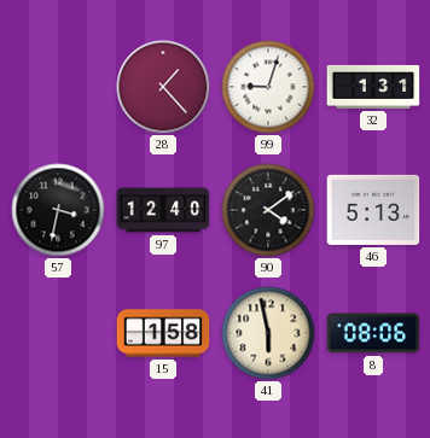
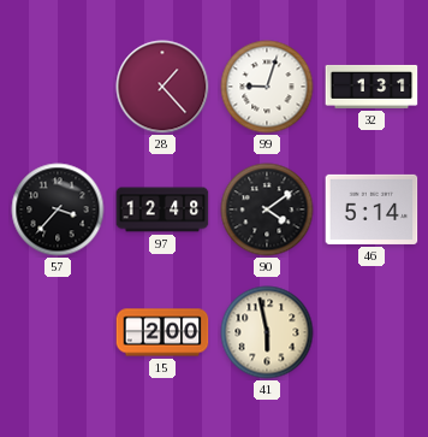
57: 3:32 -> 3:37
97: 12:40 -> 12:48
46: 5:13 -> 5:14
15: 1:58 -> 2:00
8: 08:06 -> none
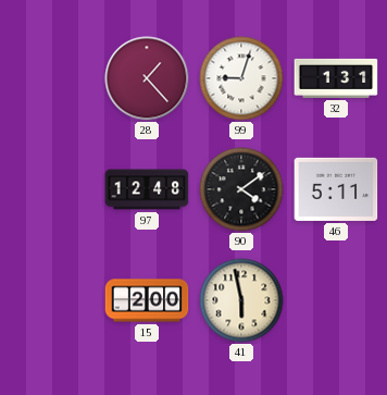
57: 3:37 -> none
46: 5:14 -> 5:11
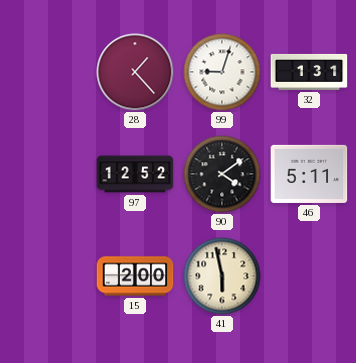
97: 12:48 -> 12:52
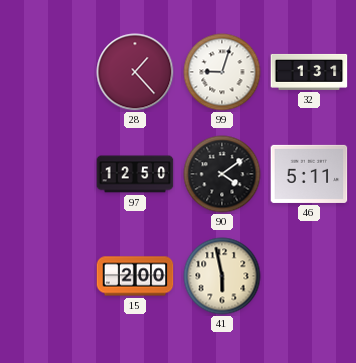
97: 12:52 -> 12:50
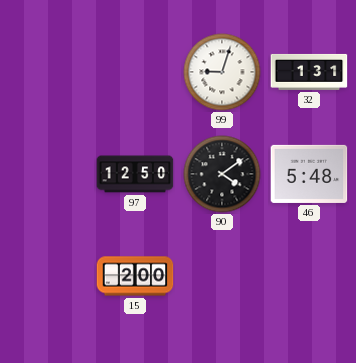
28: 1:23 -> none
46: 5:11 -> 5:48
41: 5:58 -> none
